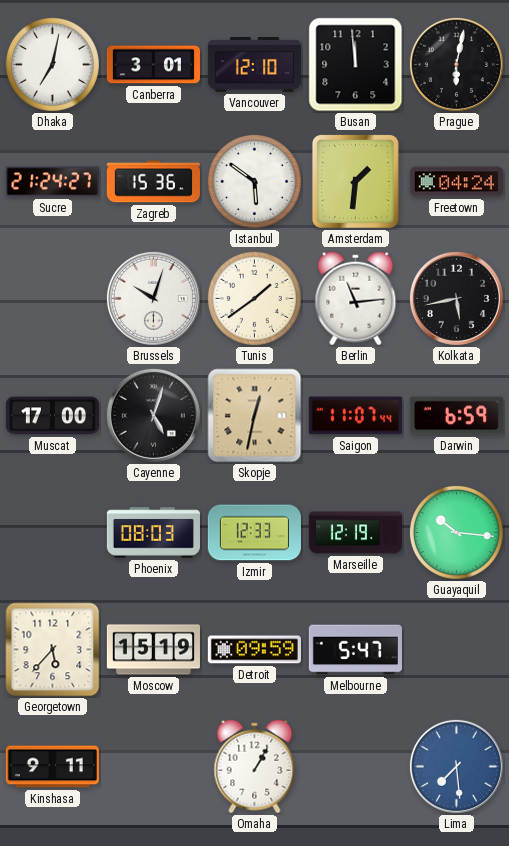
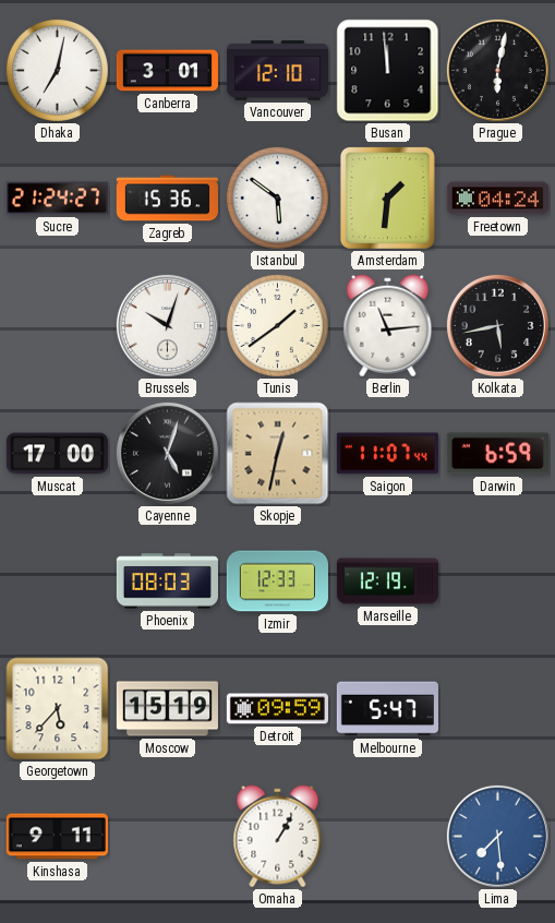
Guayaquil: 10:16 -> none
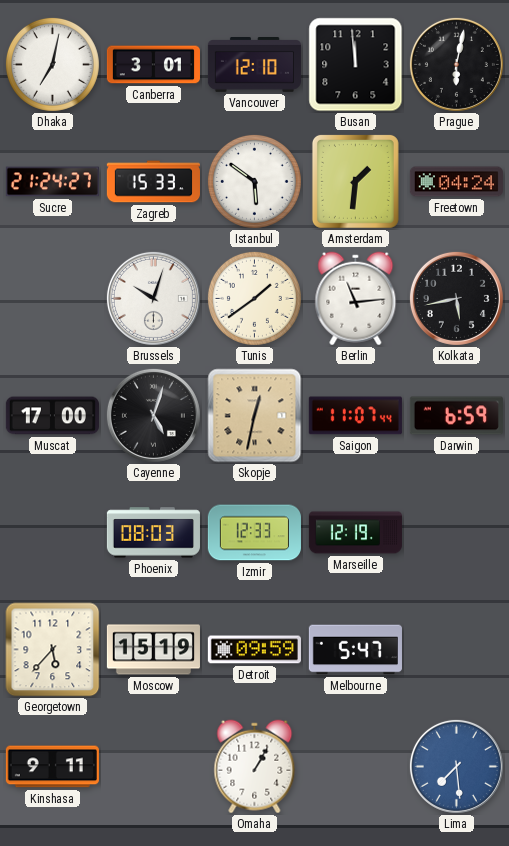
Zagreb: 15:36 -> 15:33
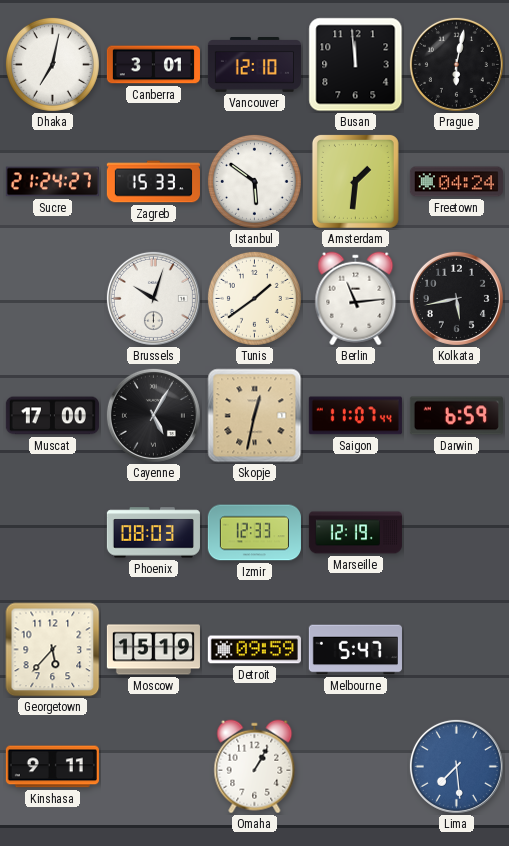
Cayenne: 5:03 -> 5:05
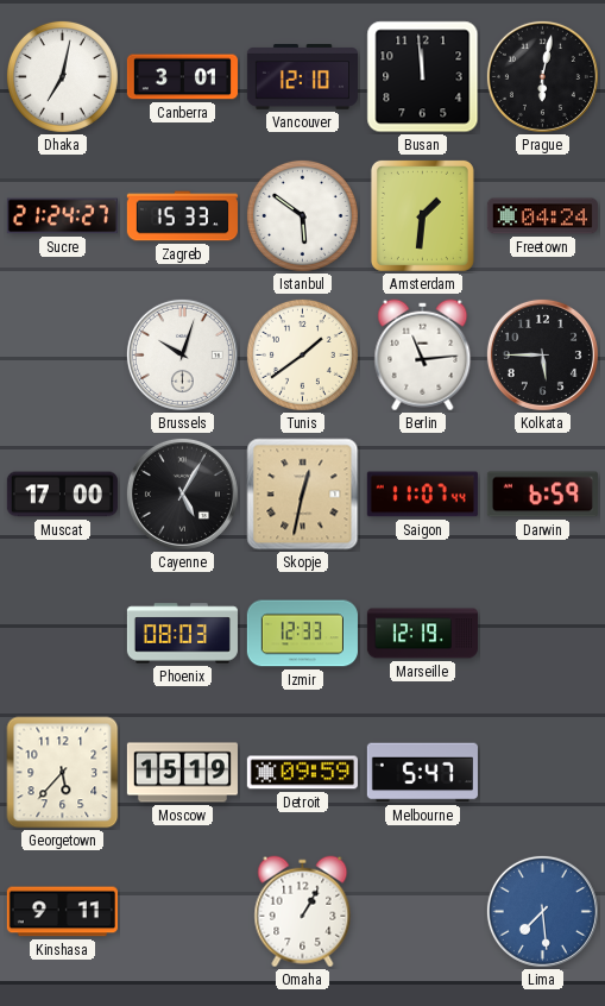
Kolkata: 5:43 -> 5:45
